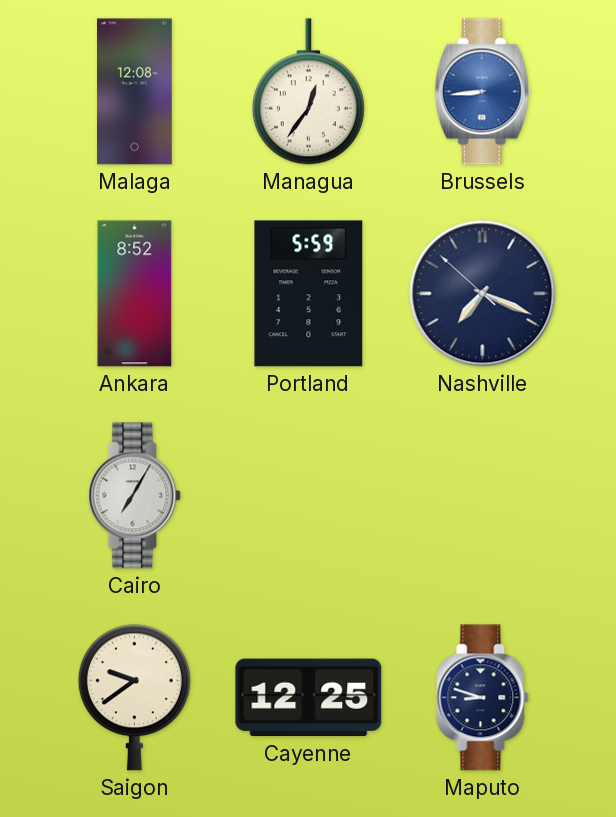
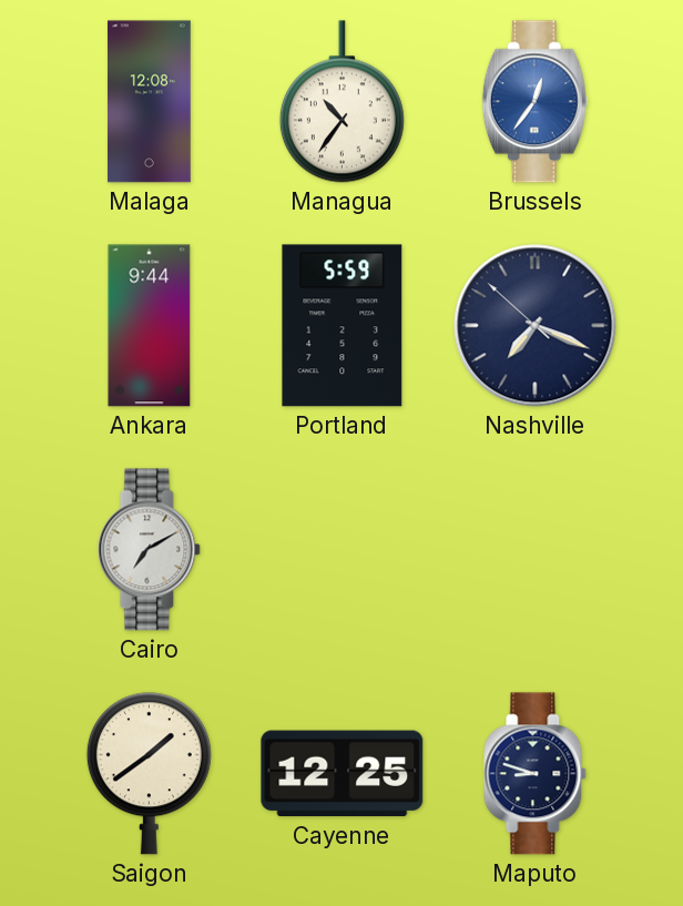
Managua: 12:36 -> 10:36
Brussels: 8:44 -> 12:36
Ankara: 8:52 -> 9:44
Cairo: 7:05 -> 7:10
Saigon: 9:39 -> 1:39
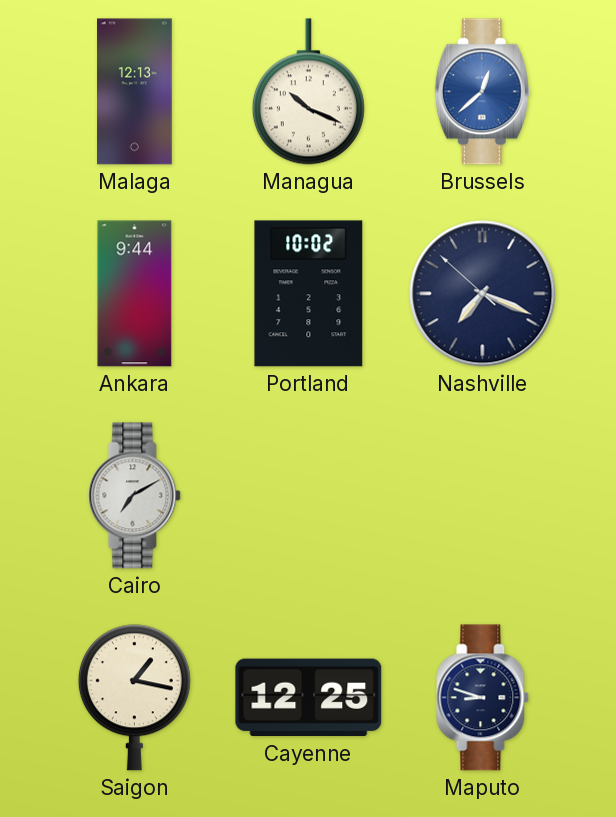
Malaga: 12:08 -> 12:13
Managua: 10:36 -> 10:19
Brussels: 12:36 -> 12:38
Portland: 5:59 -> 10:02
Saigon: 1:39 -> 1:17
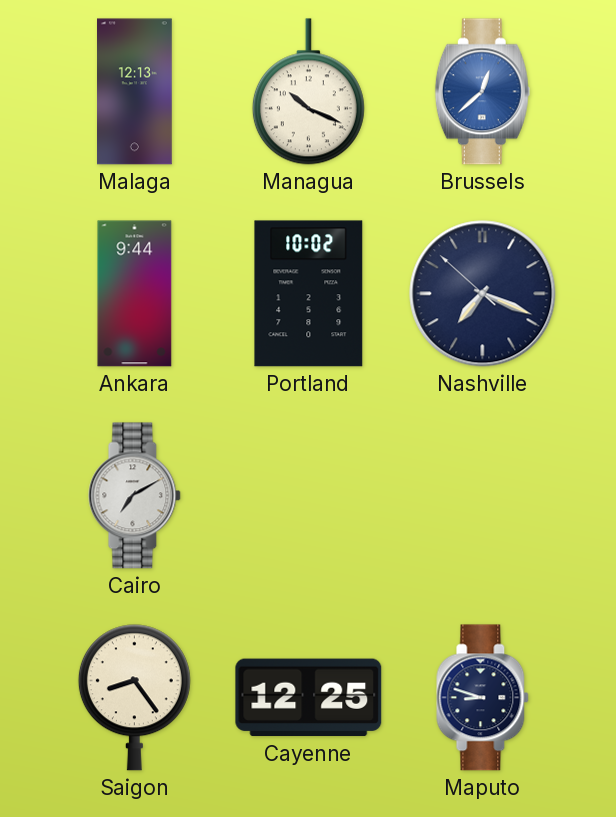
Saigon: 1:17 -> 8:24
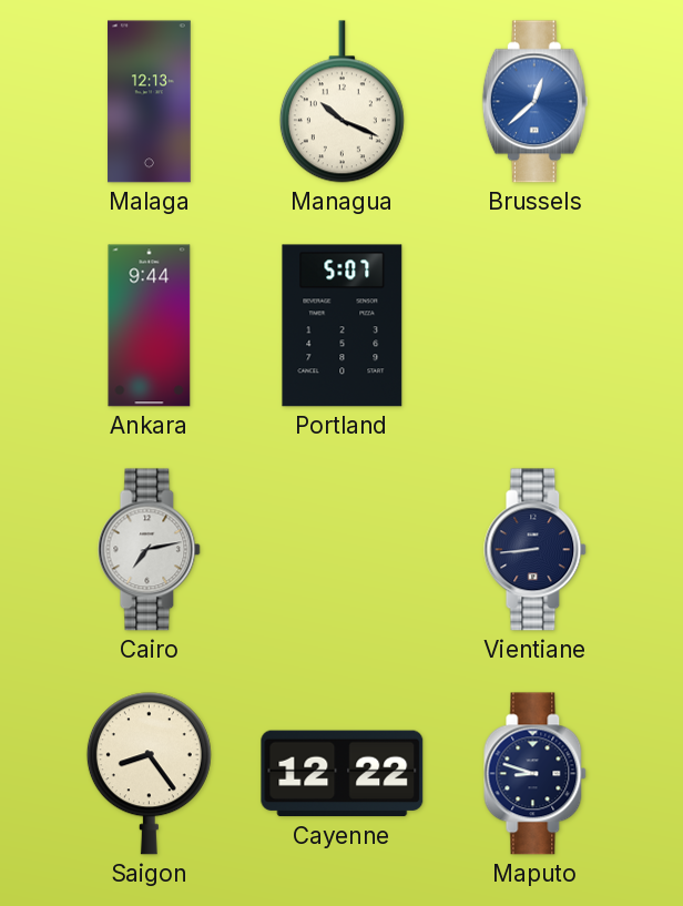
Portland: 10:02 -> 5:07
Nashville: 7:18 -> none
Cairo: 7:10 -> 7:13
Vientiane: none -> 8:44
Cayenne: 12:25 -> 12:22
